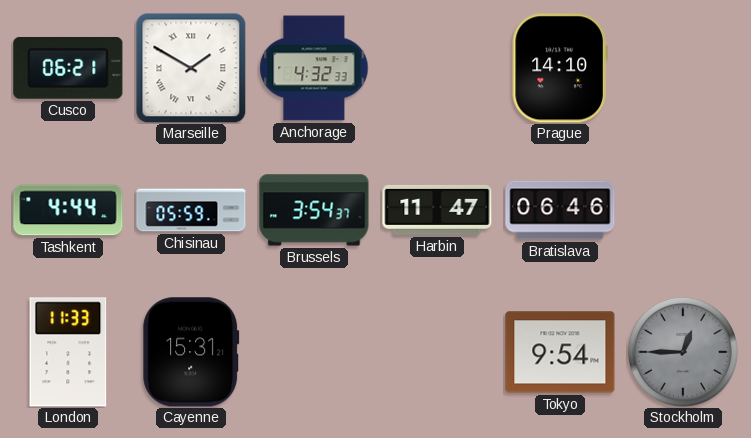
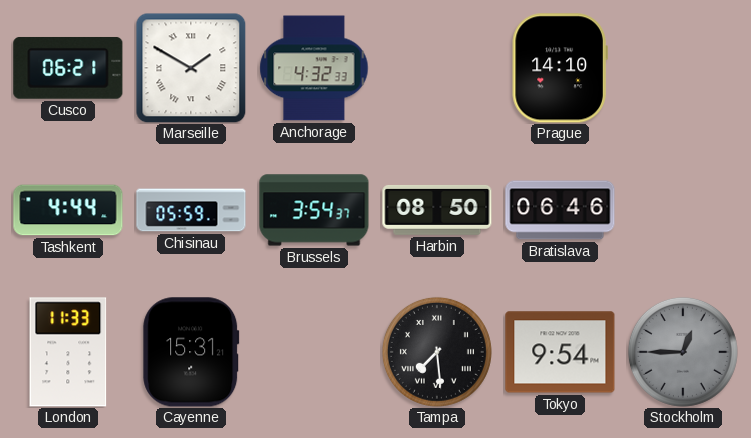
Harbin: 11:47 -> 08:50
Tampa: none -> 7:29
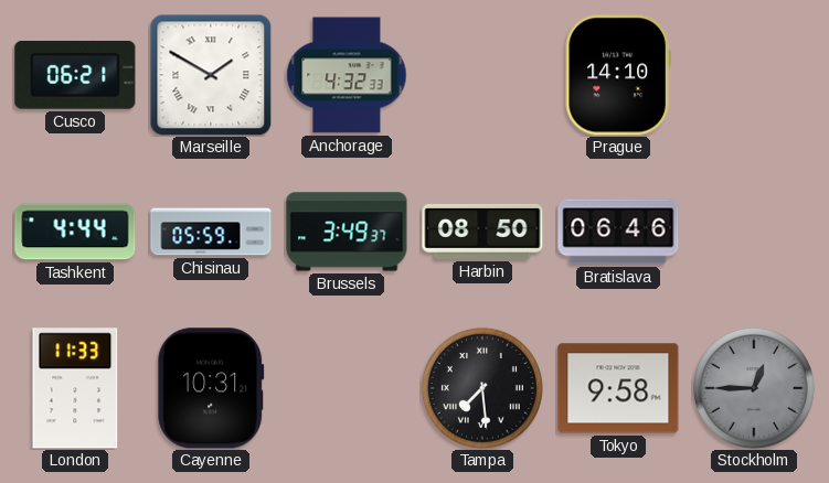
Brussels: 3:54 -> 3:49
Cayenne: 15:31 -> 10:31
Tokyo: 9:54 -> 9:58
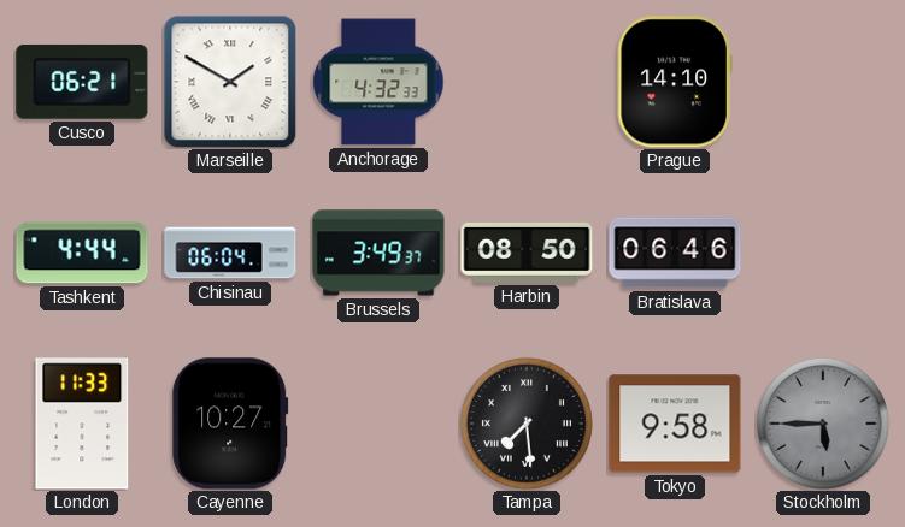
Chisinau: 05:59 -> 06:04
Cayenne: 10:31 -> 10:27
Stockholm: 12:45 -> 5:45
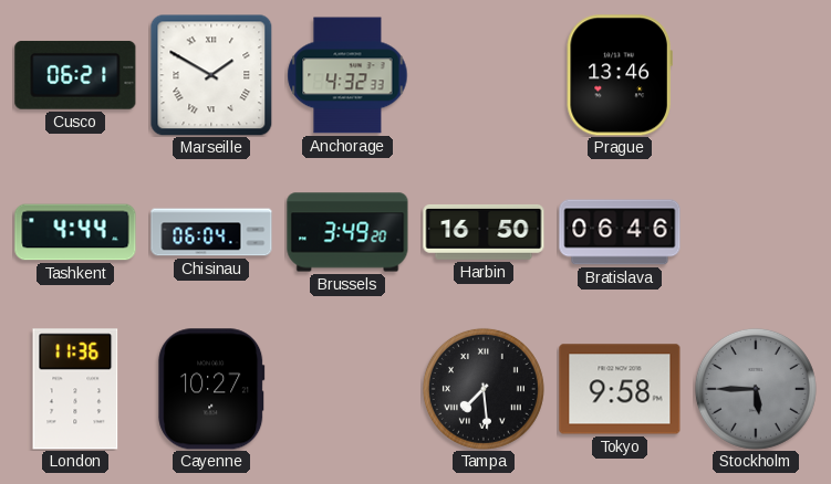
Prague: 14:10 -> 13:46
Brussels: 3:49:37 -> 3:49:20
Harbin: 08:50 -> 16:50
London: 11:33 -> 11:36
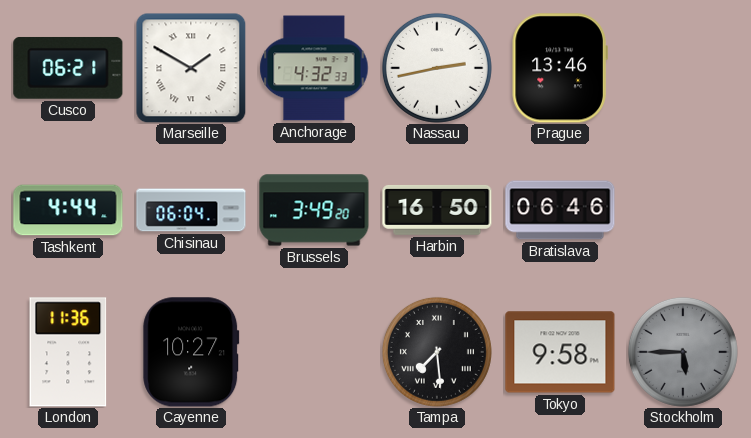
Nassau: none -> 2:43
